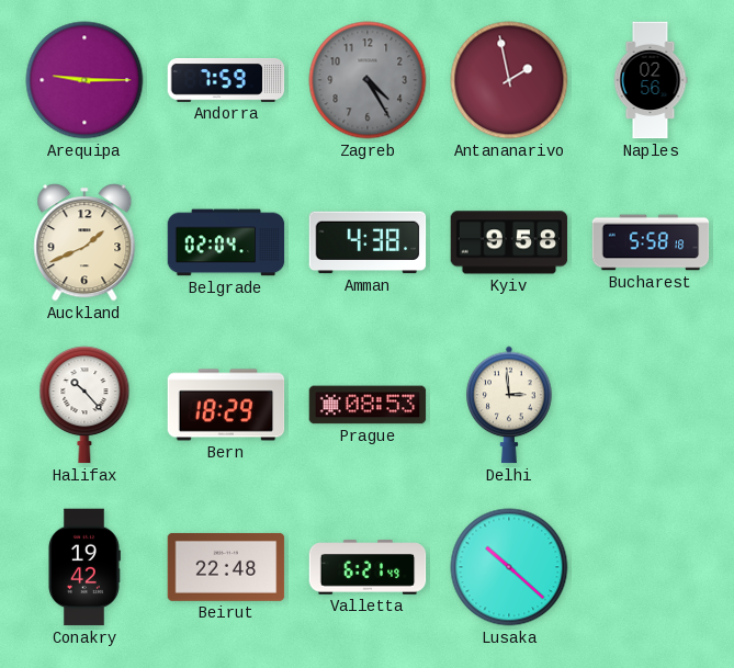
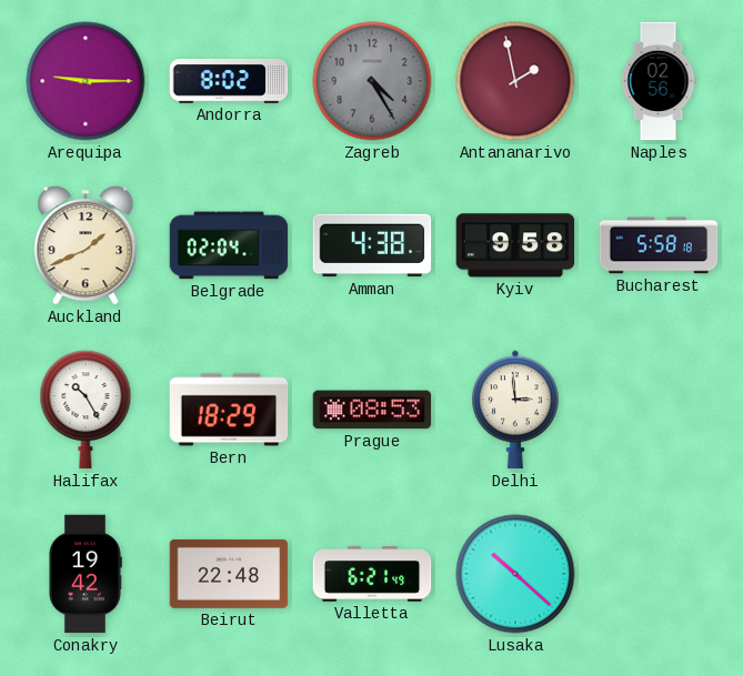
Andorra: 7:59 -> 8:02
Halifax: 10:23 -> 10:25
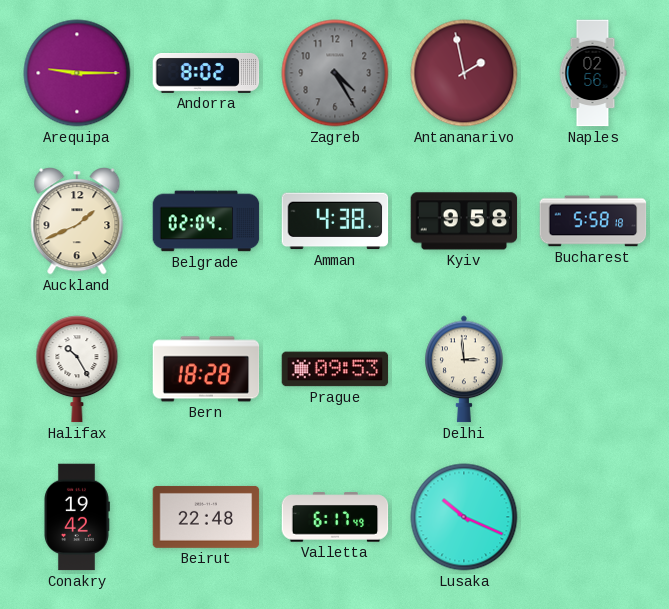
Bern: 18:29 -> 18:28
Prague: 08:53 -> 09:53
Valletta: 6:21 -> 6:17
Lusaka: 10:22 -> 10:19
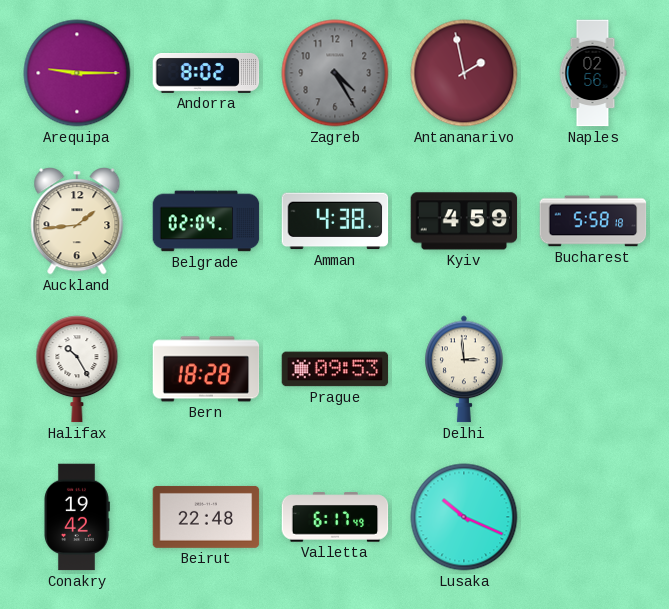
Auckland: 1:41 -> 1:44
Kyiv: 9:58 -> 4:59
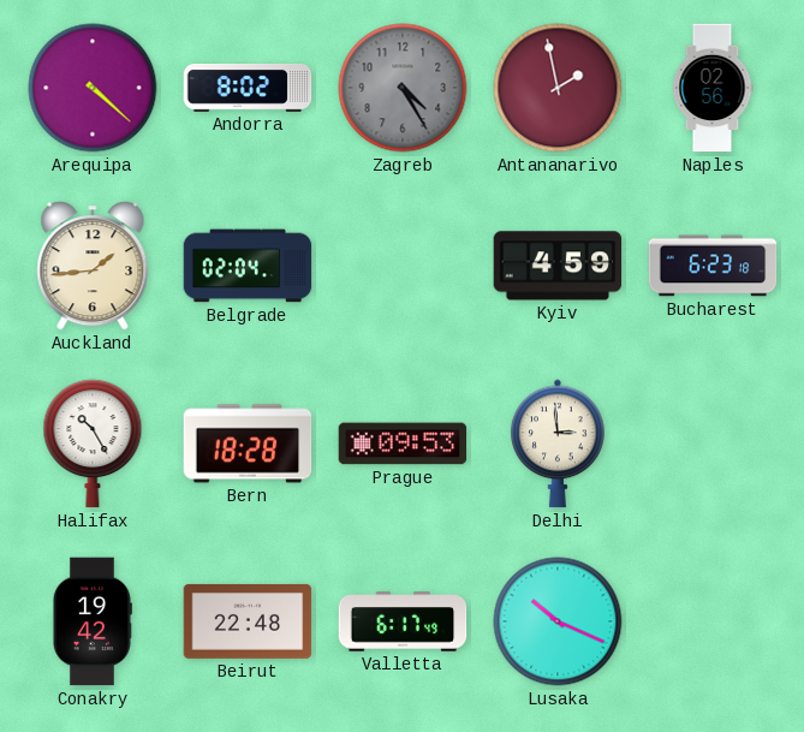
Arequipa: 9:15 -> 4:22
Amman: 4:38 -> none
Bucharest: 5:58 -> 6:23
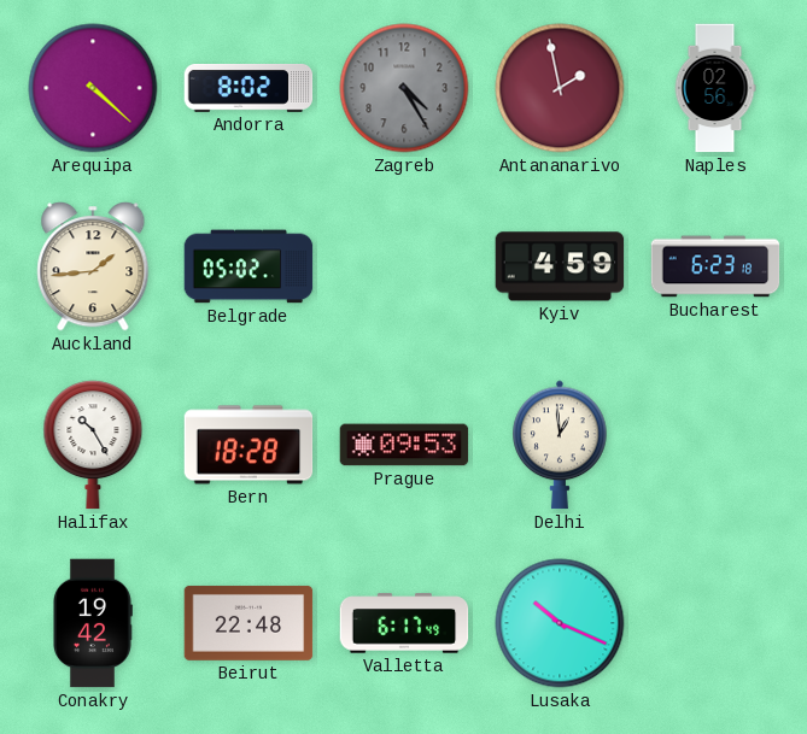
Belgrade: 02:04 -> 05:02
Delhi: 2:59 -> 12:59
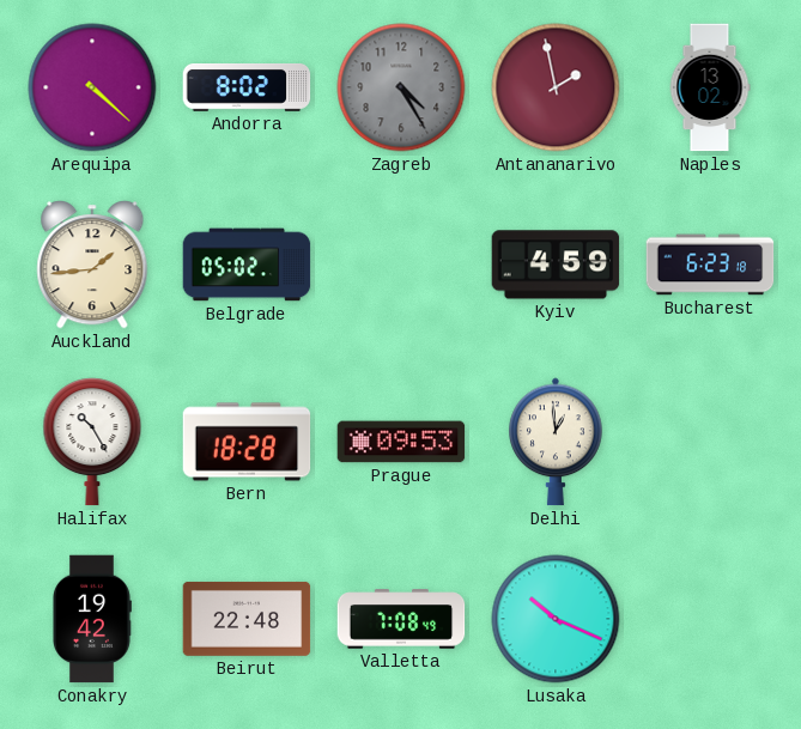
Naples: 02:56 -> 13:02
Valletta: 6:17 -> 7:08
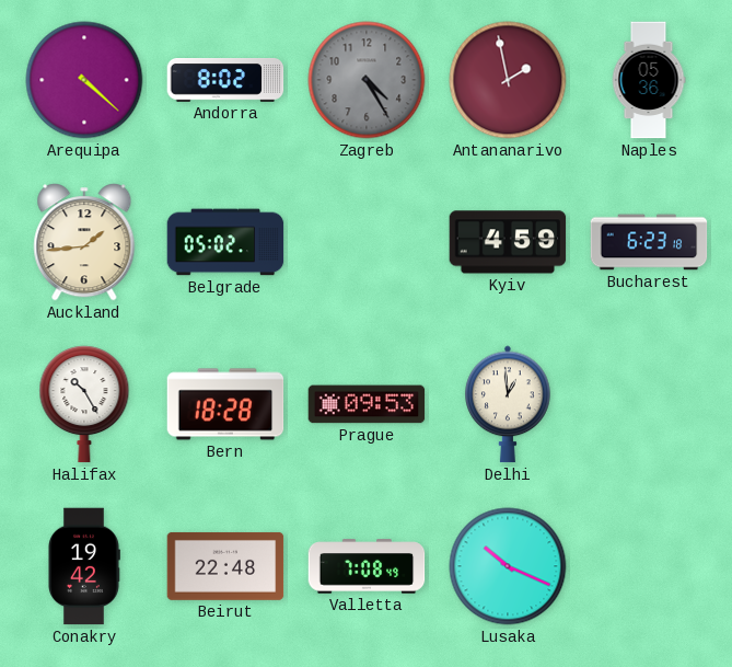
Naples: 13:02 -> 05:36
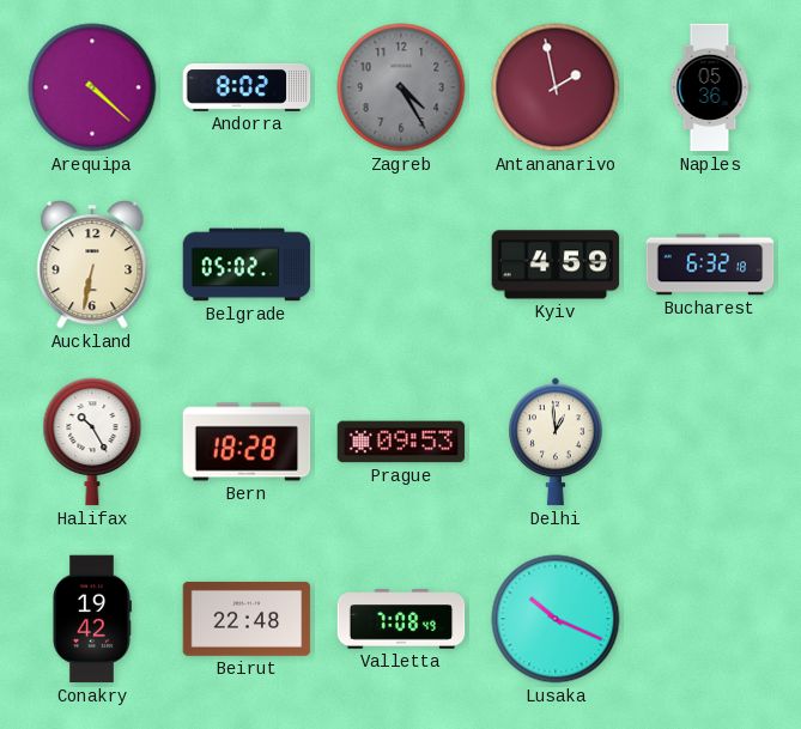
Auckland: 1:44 -> 6:32
Bucharest: 6:23 -> 6:32
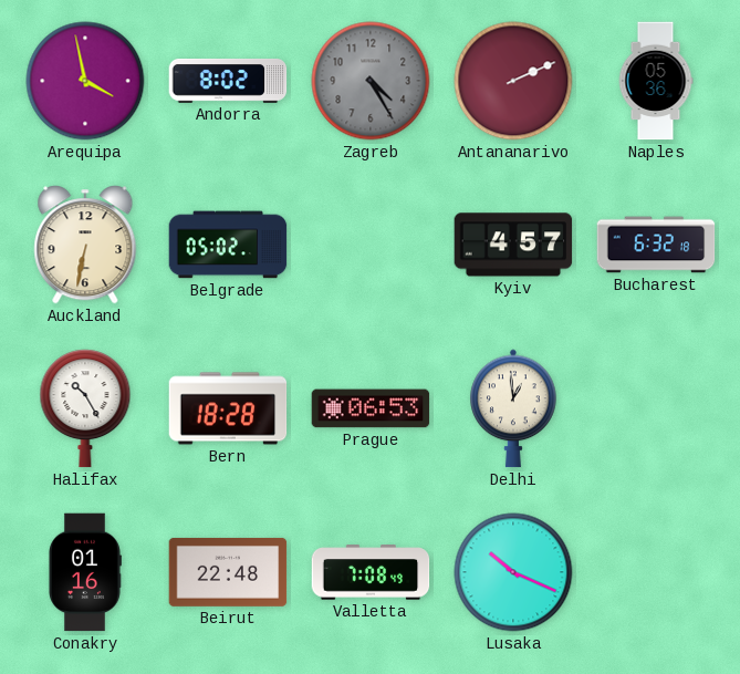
Arequipa: 4:22 -> 3:58
Antananarivo: 1:58 -> 2:11
Kyiv: 4:59 -> 4:57
Prague: 09:53 -> 06:53
Conakry: 19:42 -> 01:16
